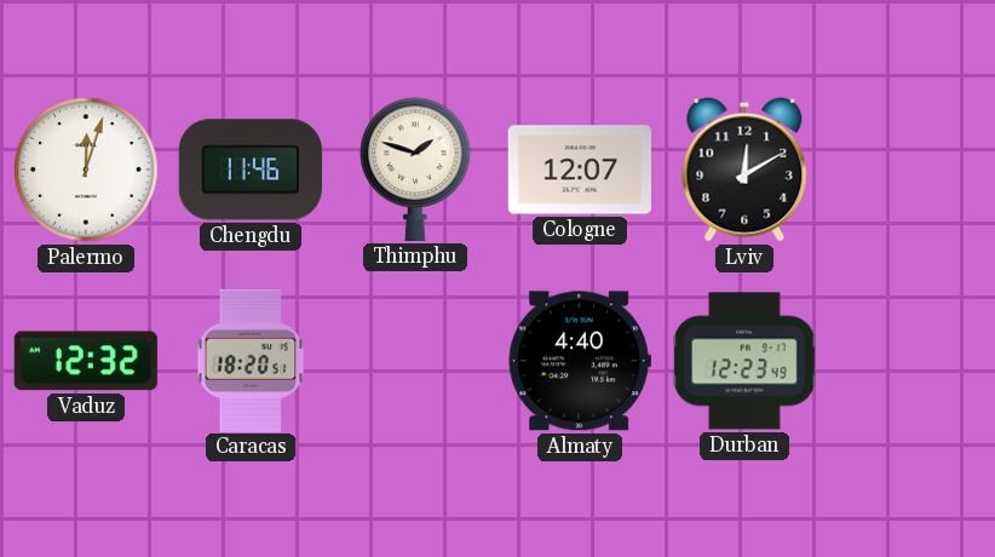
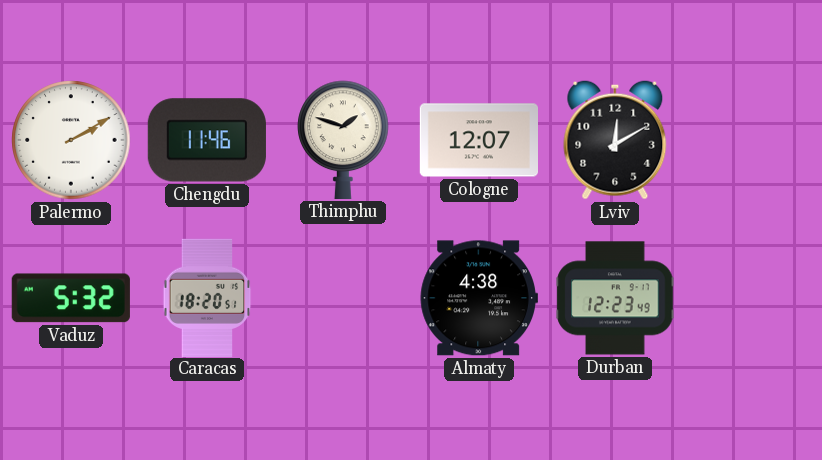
Palermo: 12:03 -> 2:10
Vaduz: 12:32 -> 5:32
Almaty: 4:40 -> 4:38
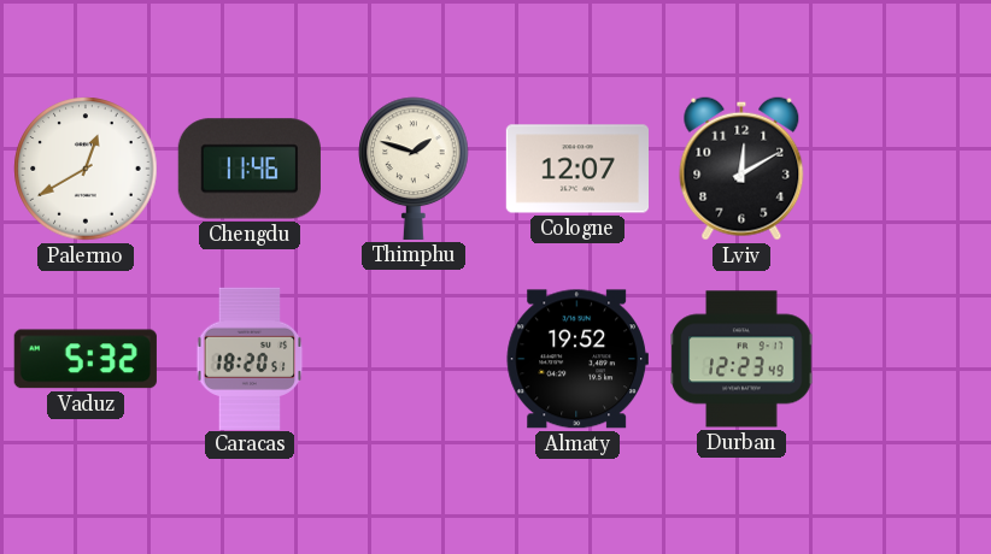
Palermo: 2:10 -> 12:40
Almaty: 4:38 -> 19:52
